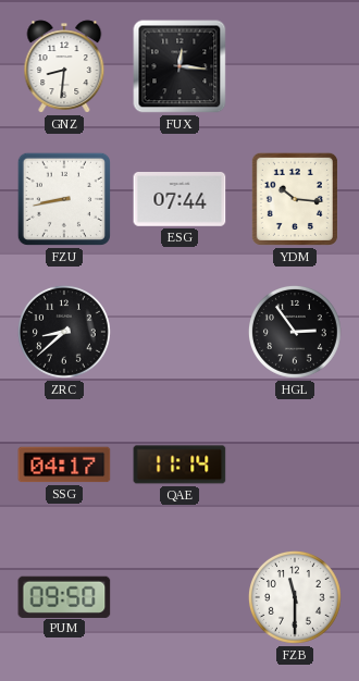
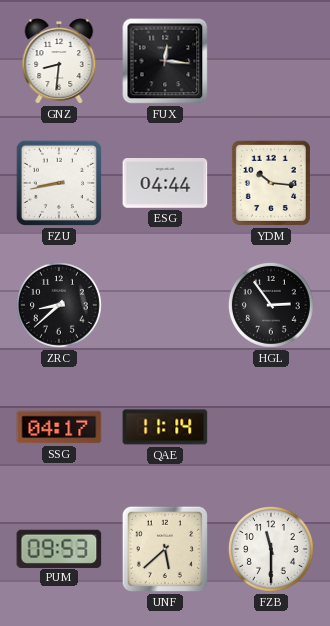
ESG: 07:44 -> 04:44
PUM: 09:50 -> 09:53
UNF: none -> 5:38
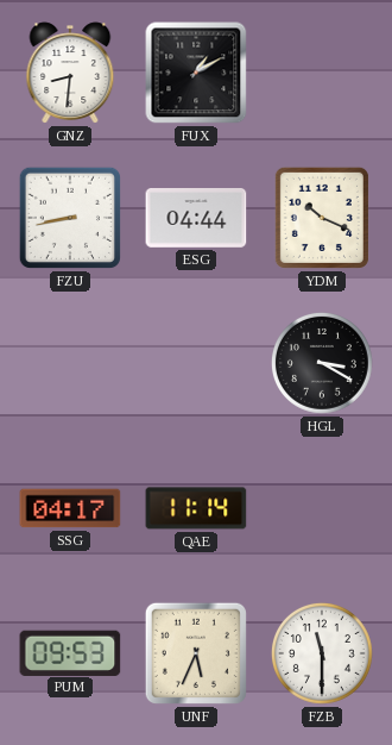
FUX: 12:16 -> 1:10
YDM: 10:16 -> 10:19
ZRC: 8:38 -> none
HGL: 2:54 -> 3:20
UNF: 5:38 -> 5:34
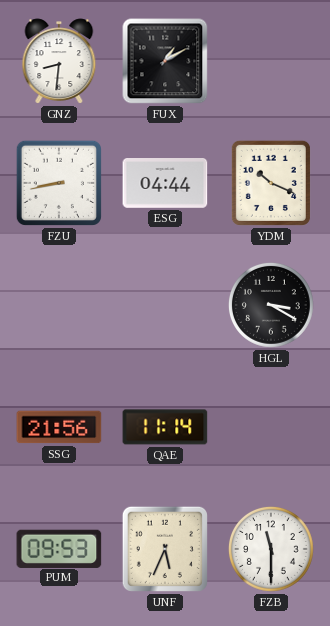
SSG: 04:17 -> 21:56
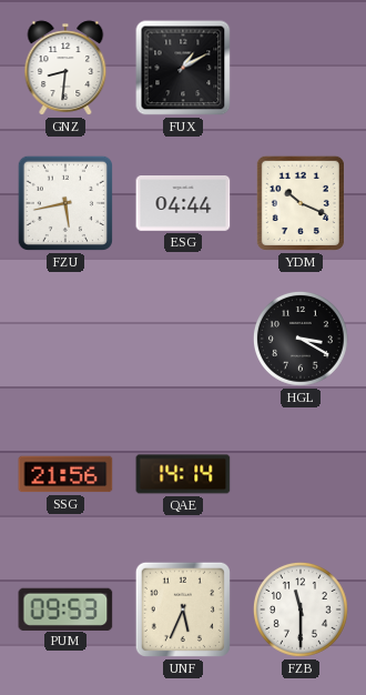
FZU: 8:43 -> 5:43
QAE: 11:14 -> 14:14
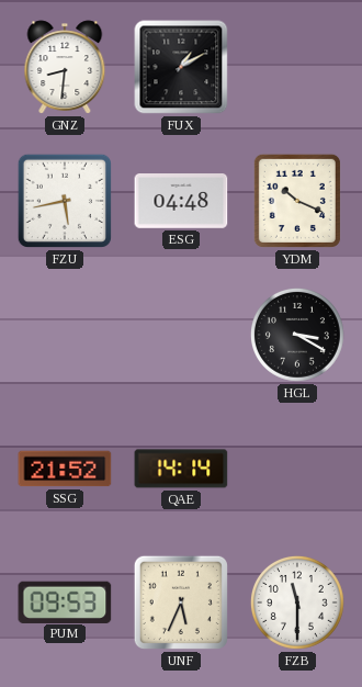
ESG: 04:44 -> 04:48
SSG: 21:56 -> 21:52
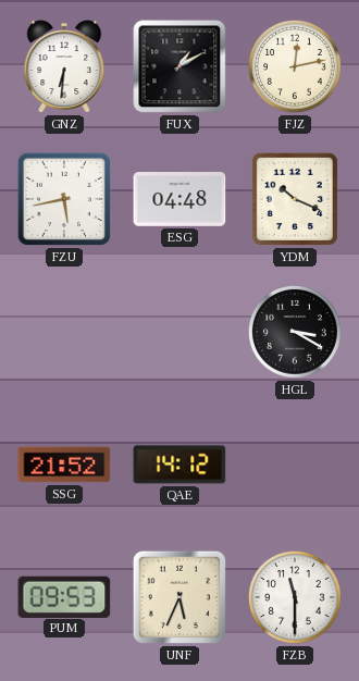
GNZ: 8:31 -> 6:31
FJZ: none -> 12:13
QAE: 14:14 -> 14:12
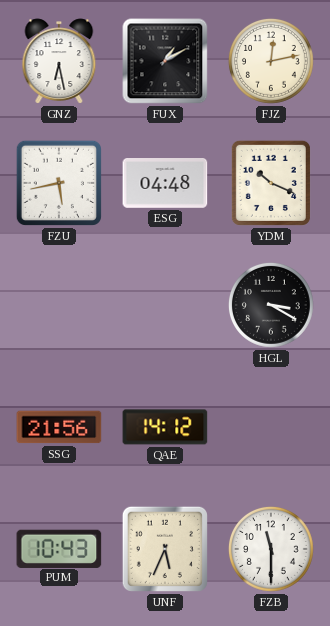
GNZ: 6:31 -> 6:28
SSG: 21:52 -> 21:56
PUM: 09:53 -> 10:43
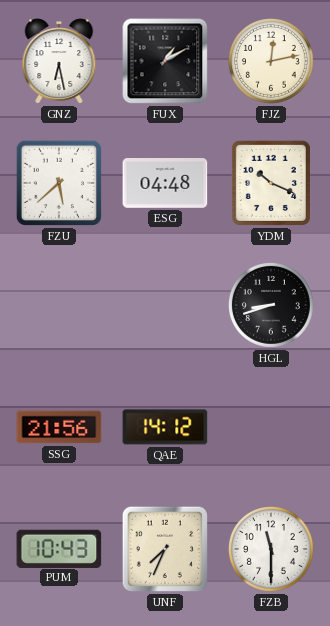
FZU: 5:43 -> 5:38
HGL: 3:20 -> 8:42
UNF: 5:34 -> 7:34
